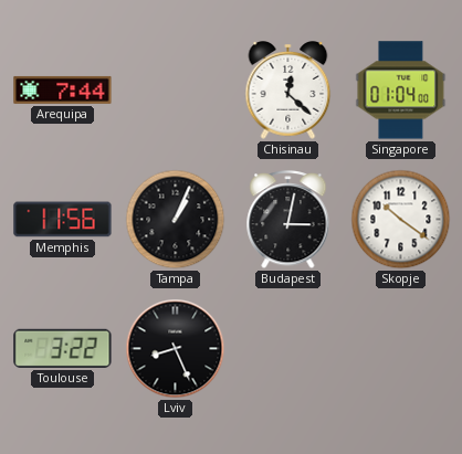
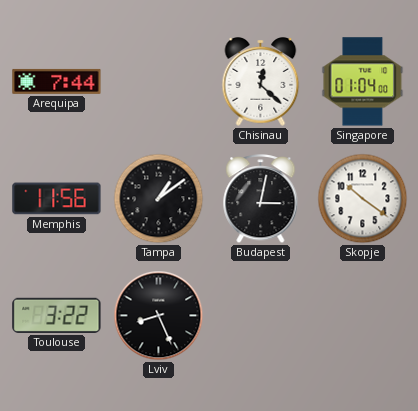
Tampa: 1:04 -> 1:09
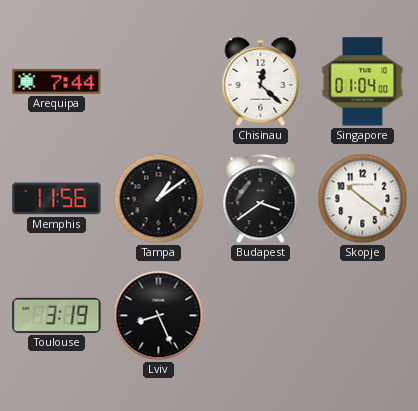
Budapest: 3:02 -> 3:39
Toulouse: 3:22 -> 3:19
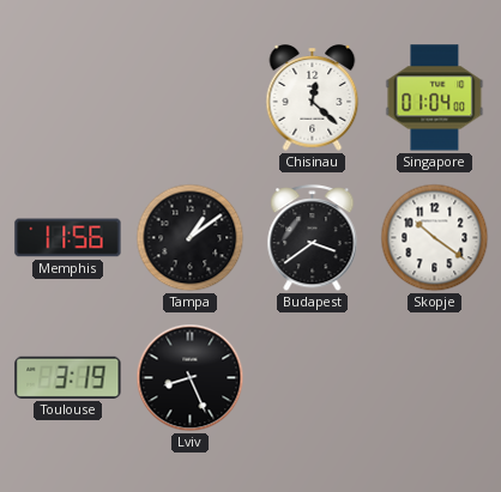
Arequipa: 7:44 -> none
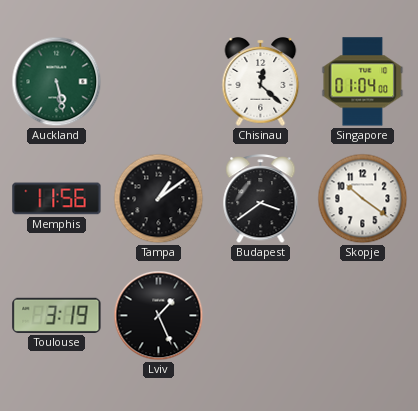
Auckland: none -> 5:28
Lviv: 8:26 -> 1:26
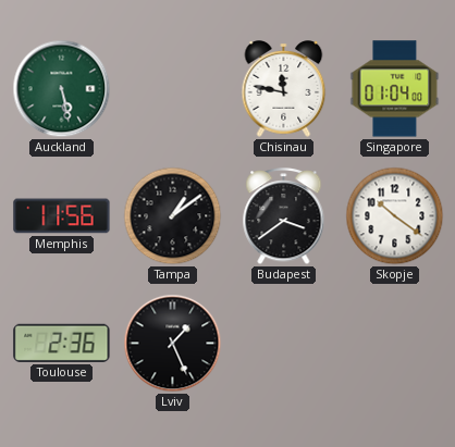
Chisinau: 12:22 -> 11:47
Toulouse: 3:19 -> 2:36
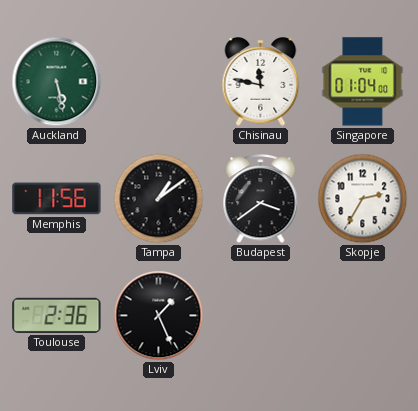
Skopje: 10:21 -> 2:35
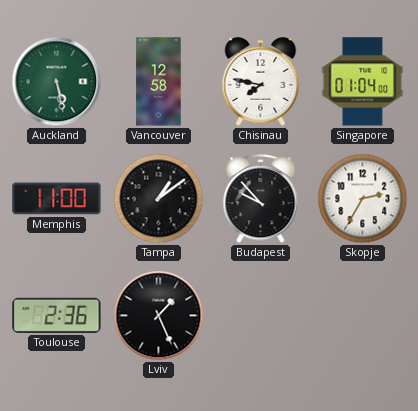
Vancouver: none -> 12:58
Chisinau: 11:47 -> 7:47
Memphis: 11:56 -> 11:00
Budapest: 3:39 -> 9:53
